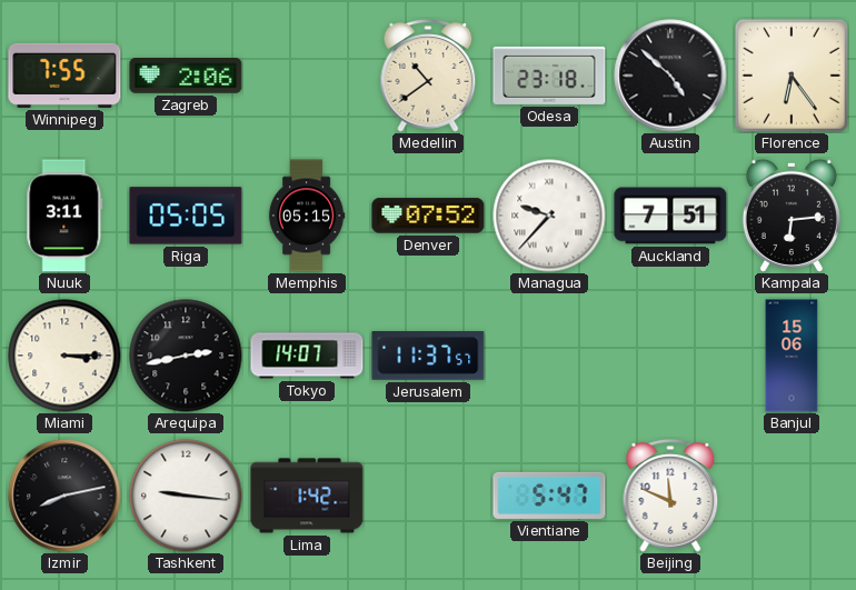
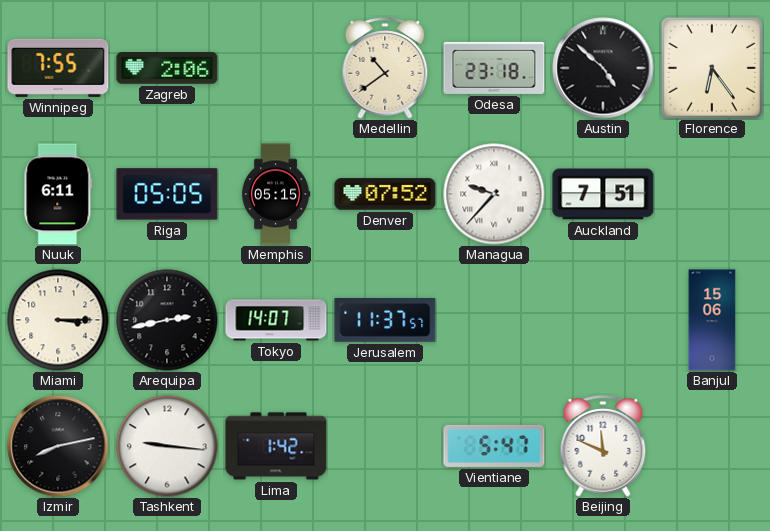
Nuuk: 3:11 -> 6:11
Kampala: 6:14 -> none
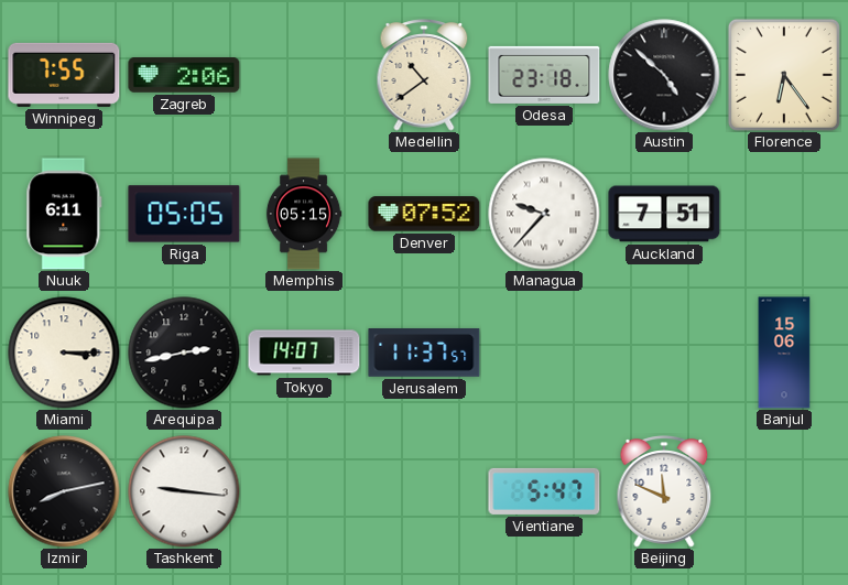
Lima: 1:42 -> none
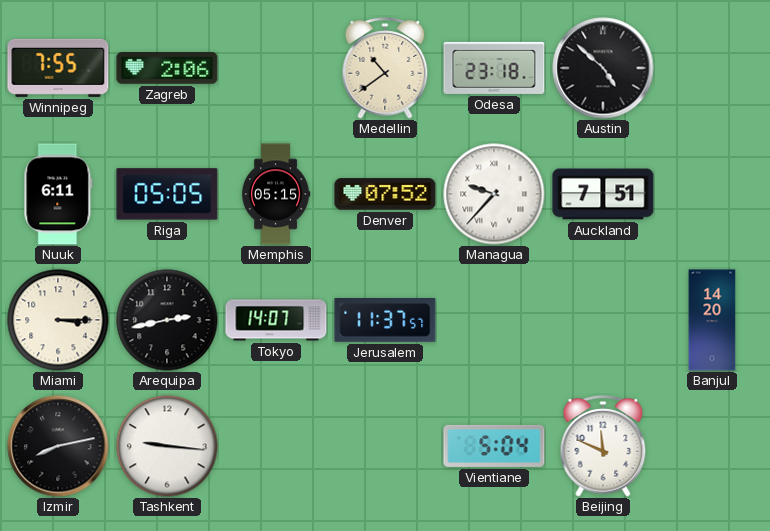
Florence: 6:24 -> none
Banjul: 15:06 -> 14:20
Vientiane: 5:47 -> 5:04
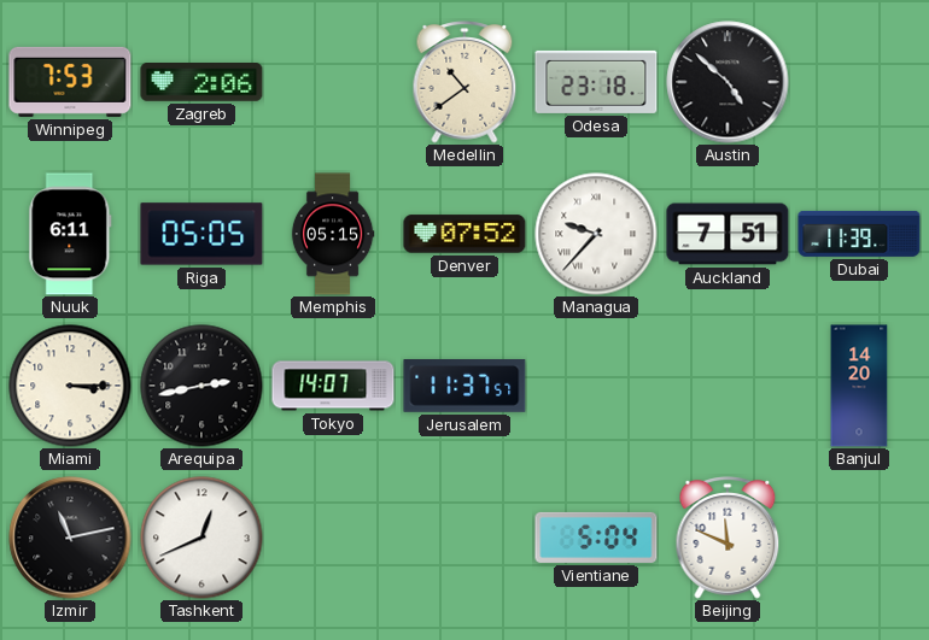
Winnipeg: 7:55 -> 7:53
Dubai: none -> 11:39
Izmir: 8:13 -> 11:13
Tashkent: 9:16 -> 12:41
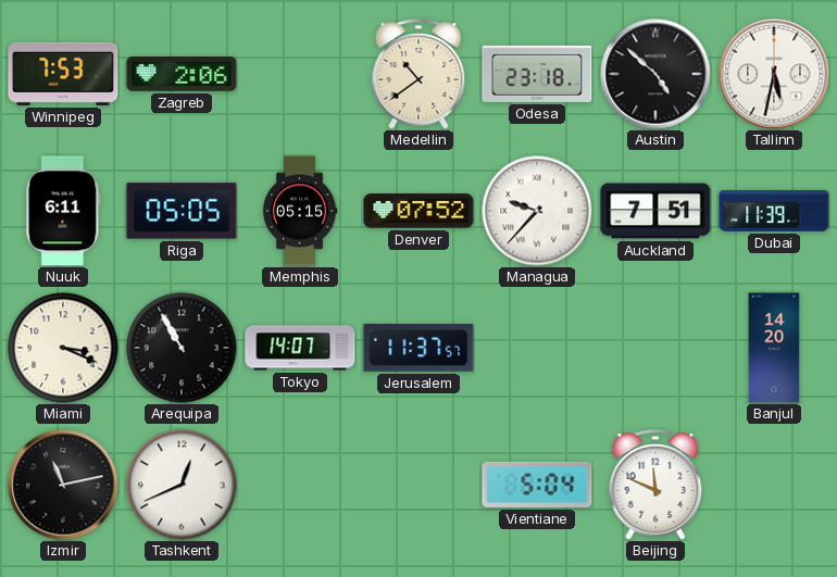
Tallinn: none -> 5:32
Miami: 3:15 -> 3:19
Arequipa: 2:43 -> 10:55
